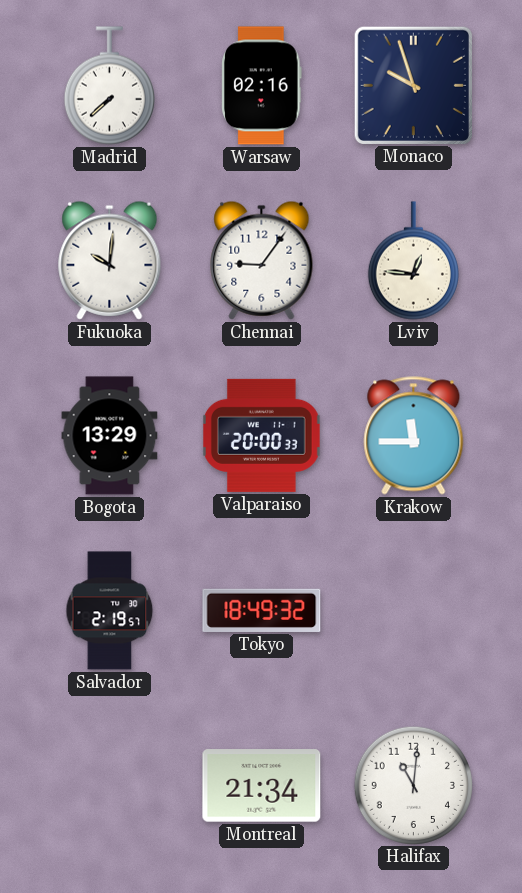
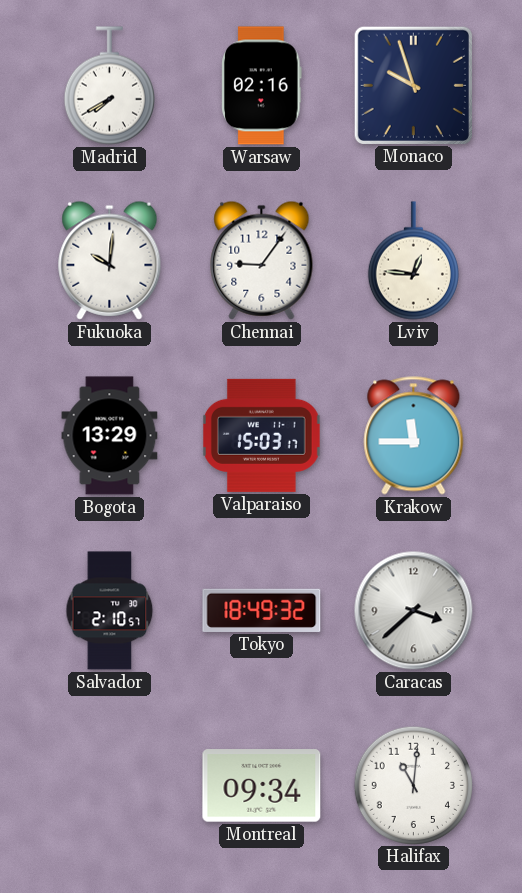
Madrid: 7:38 -> 7:40
Valparaiso: 20:00 -> 15:03
Salvador: 2:19 -> 2:10
Caracas: none -> 3:38
Montreal: 21:34 -> 09:34
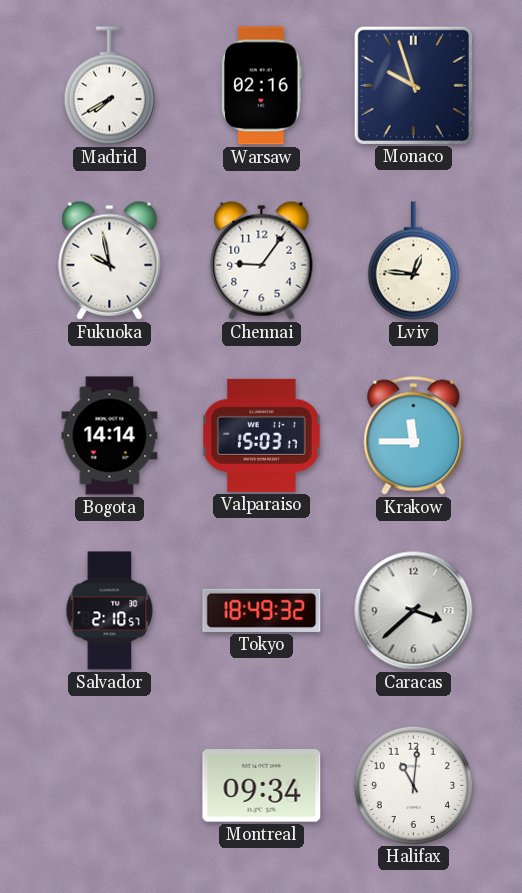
Fukuoka: 10:01 -> 9:58
Bogota: 13:29 -> 14:14
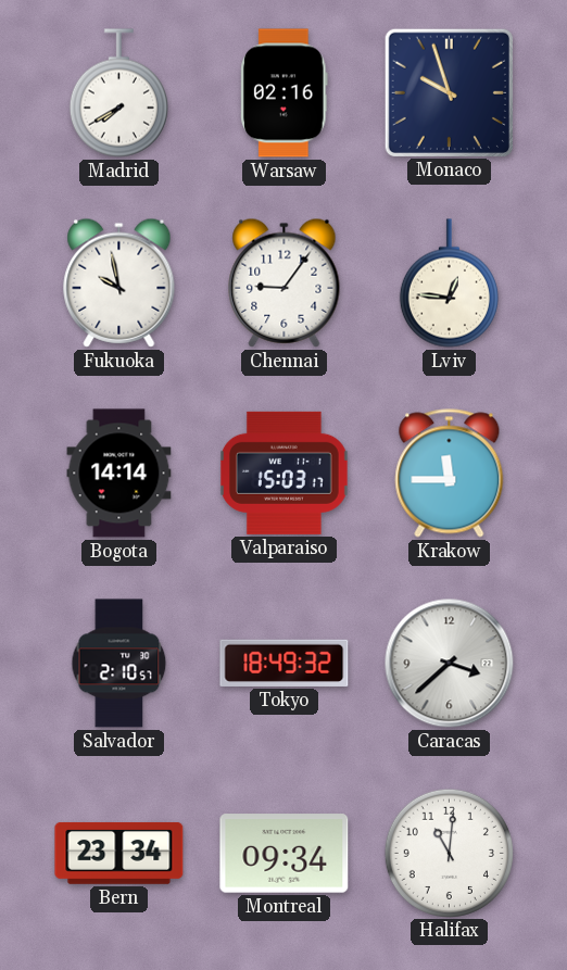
Bern: none -> 23:34
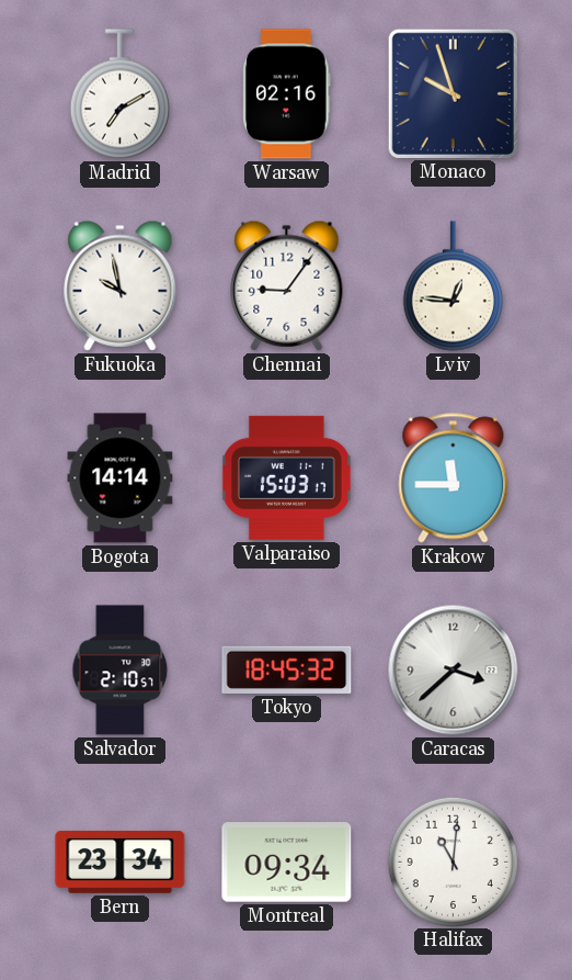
Madrid: 7:40 -> 7:10
Tokyo: 18:49 -> 18:45
